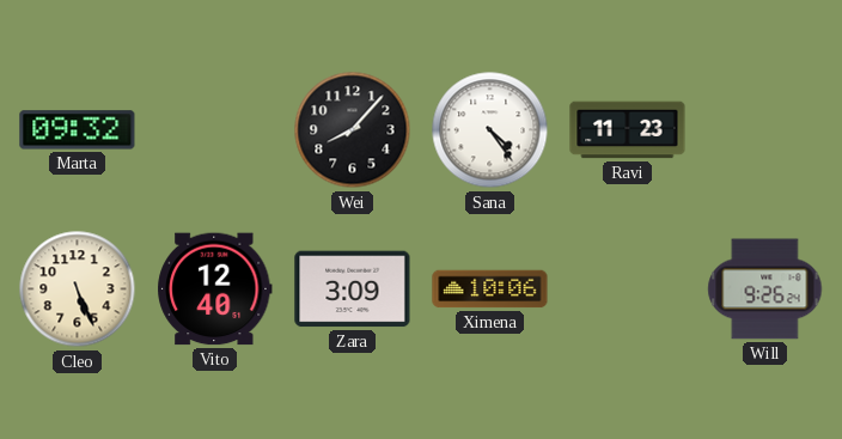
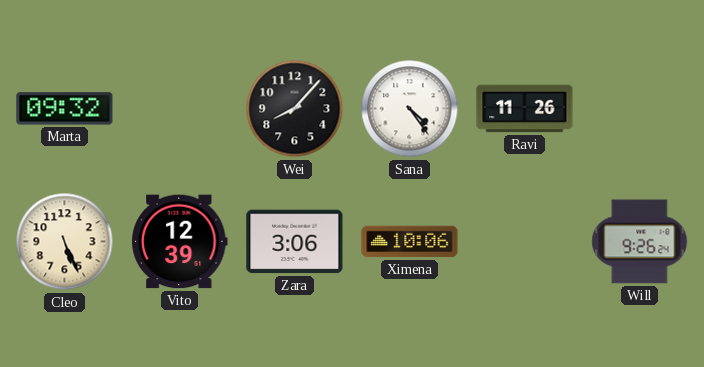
Ravi: 11:23 -> 11:26
Vito: 12:40 -> 12:39
Zara: 3:09 -> 3:06
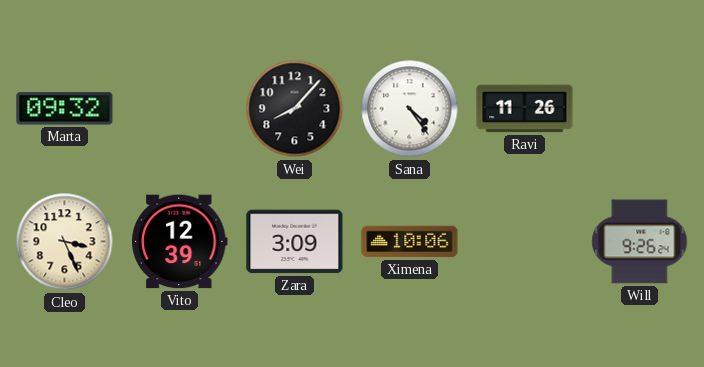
Cleo: 5:26 -> 3:26
Zara: 3:06 -> 3:09
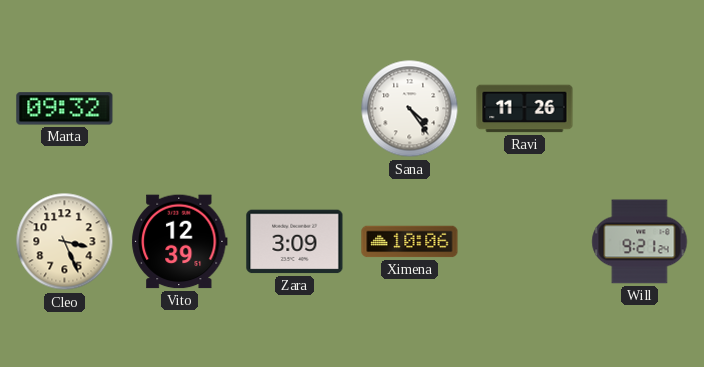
Wei: 8:07 -> none
Will: 9:26 -> 9:21
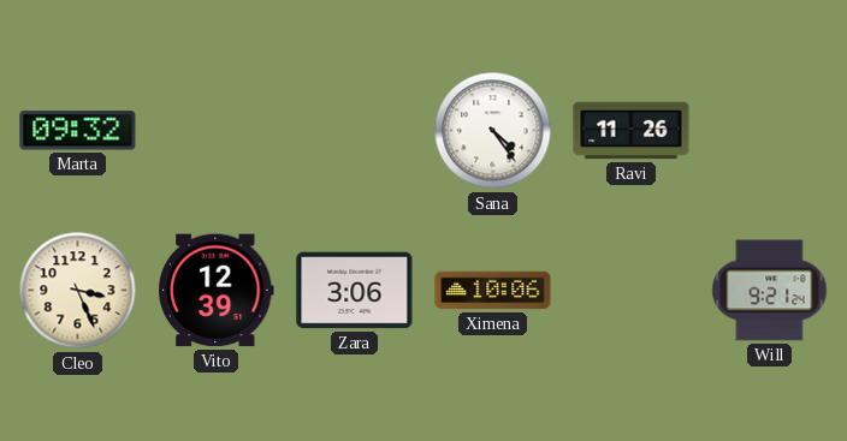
Zara: 3:09 -> 3:06
